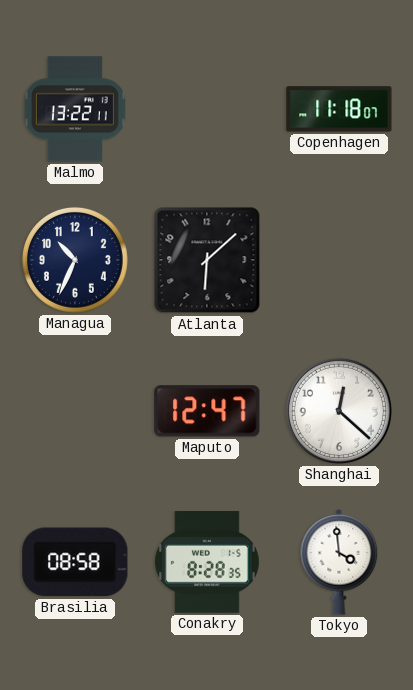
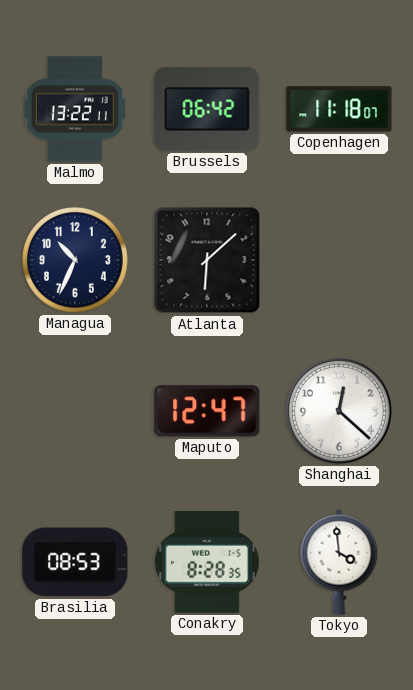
Brussels: none -> 06:42
Brasilia: 08:58 -> 08:53
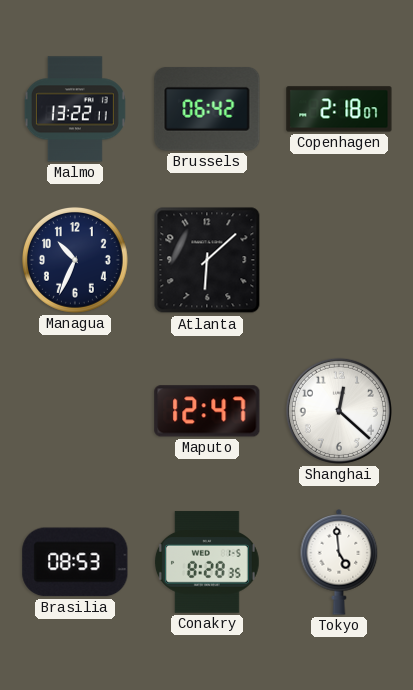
Copenhagen: 11:18 -> 2:18
Tokyo: 3:59 -> 4:59
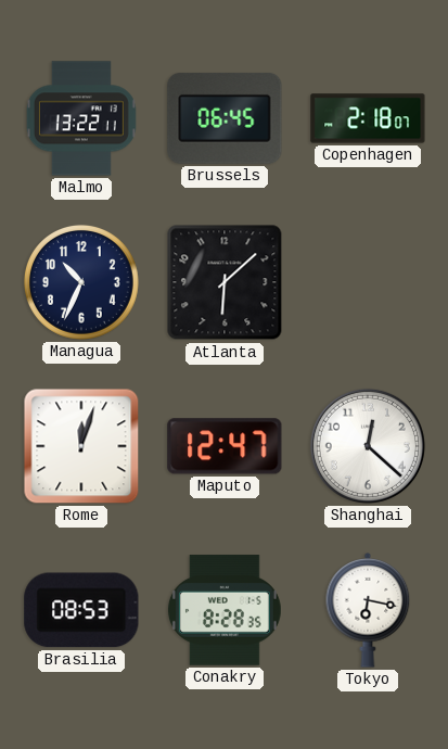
Brussels: 06:42 -> 06:45
Rome: none -> 12:03
Tokyo: 4:59 -> 6:17
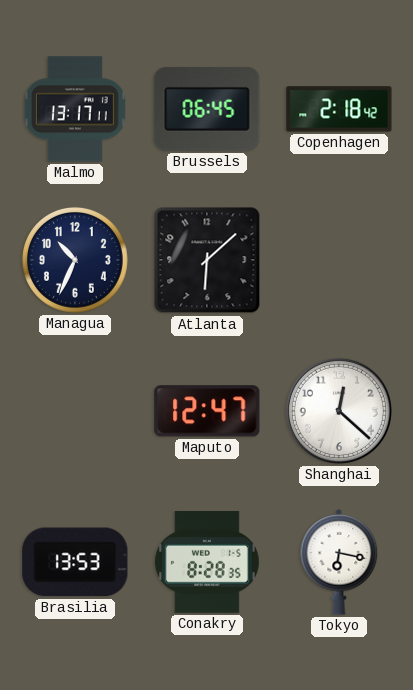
Malmo: 13:22 -> 13:17
Copenhagen: 2:18:07 -> 2:18:42
Rome: 12:03 -> none
Brasilia: 08:53 -> 13:53
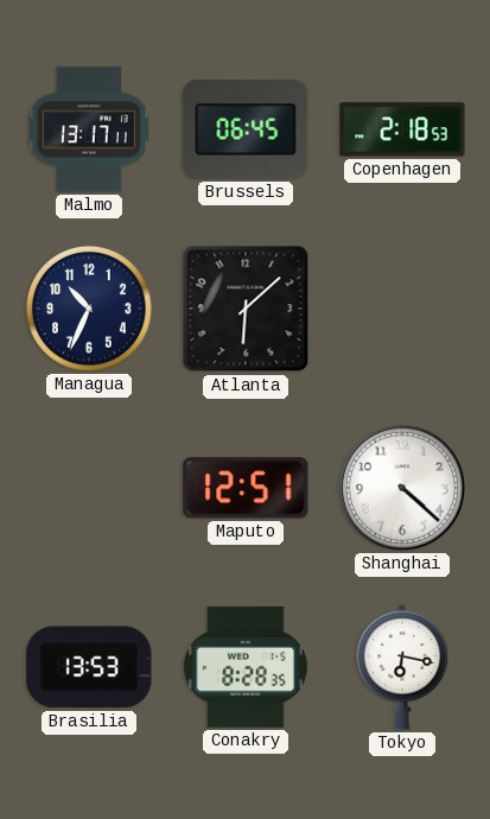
Copenhagen: 2:18:42 -> 2:18:53
Maputo: 12:47 -> 12:51
Shanghai: 12:22 -> 4:22
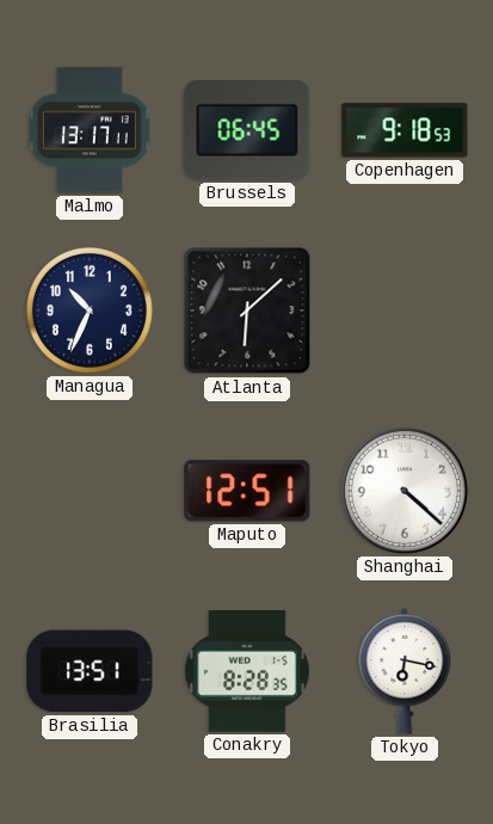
Copenhagen: 2:18 -> 9:18
Brasilia: 13:53 -> 13:51
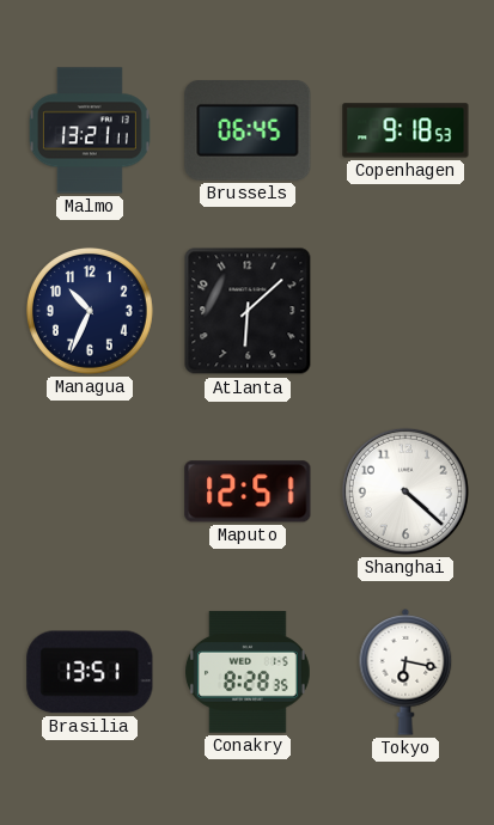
Malmo: 13:17 -> 13:21
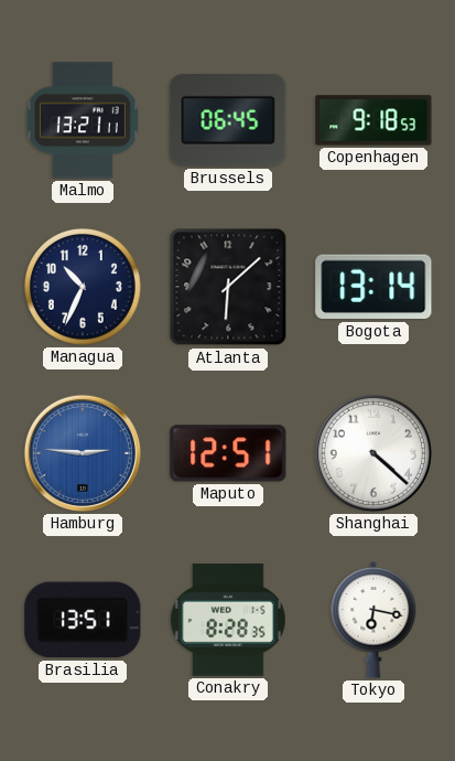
Bogota: none -> 13:14
Hamburg: none -> 2:46
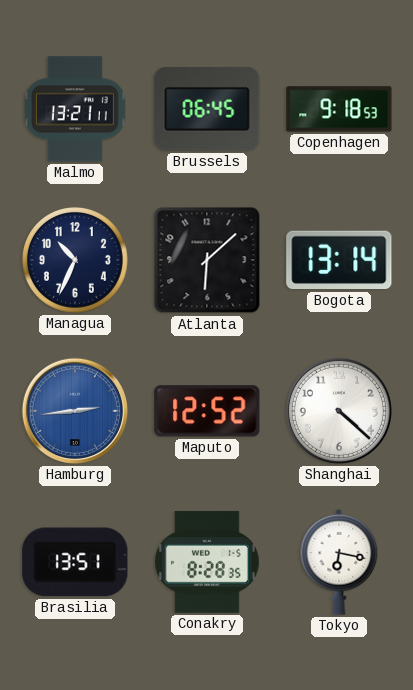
Hamburg: 2:46 -> 2:44
Maputo: 12:51 -> 12:52
